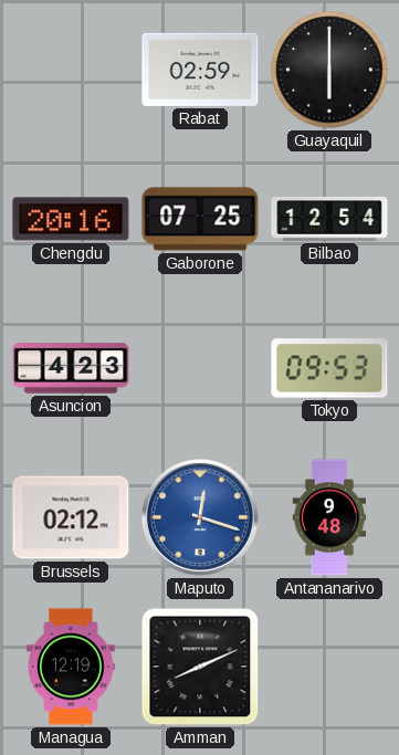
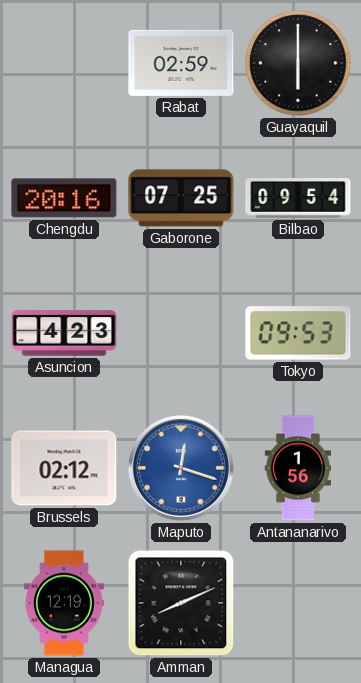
Bilbao: 12:54 -> 09:54
Antananarivo: 9:48 -> 1:56
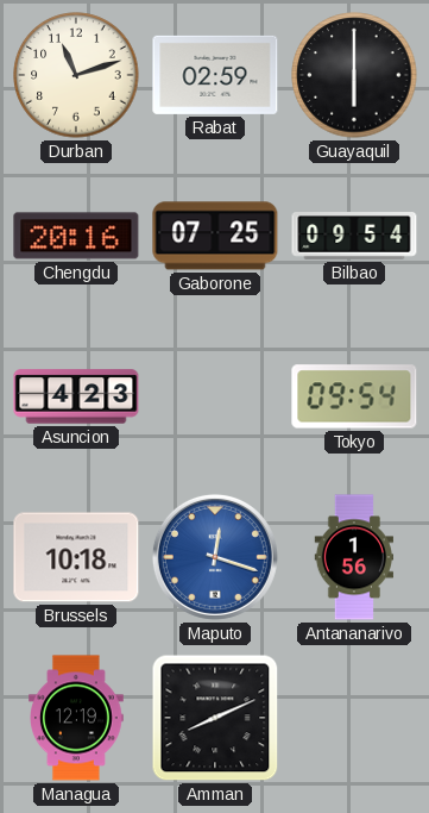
Durban: none -> 11:12
Tokyo: 09:53 -> 09:54
Brussels: 02:12 -> 10:18
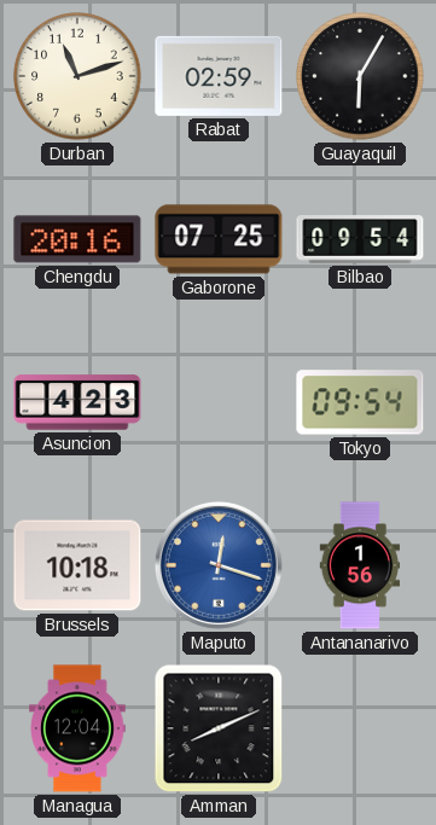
Guayaquil: 6:00 -> 6:05
Managua: 12:19 -> 12:04
